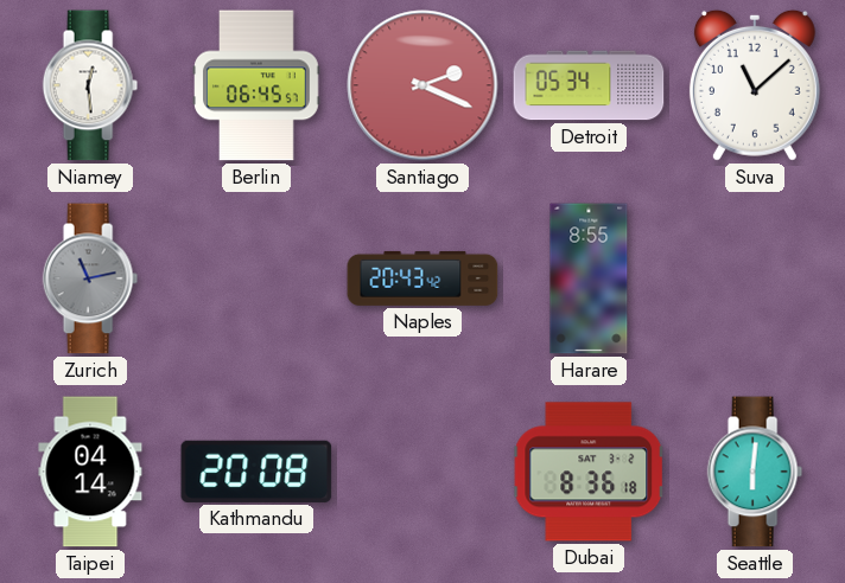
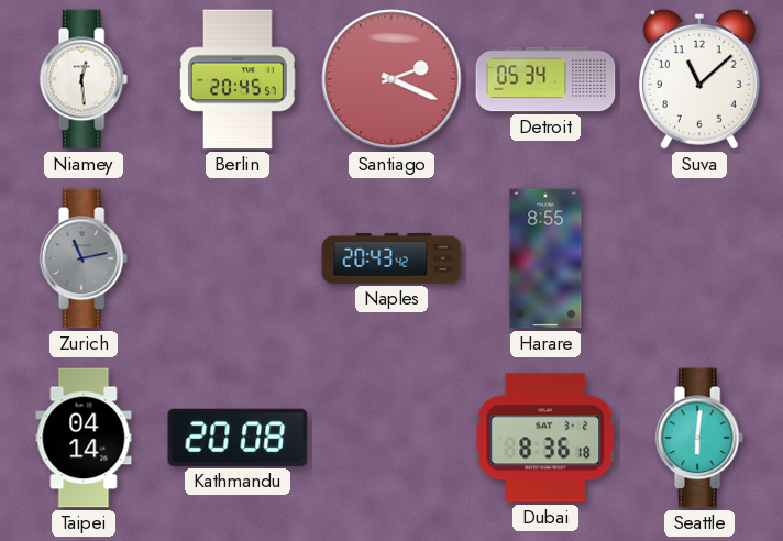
Berlin: 06:45 -> 20:45
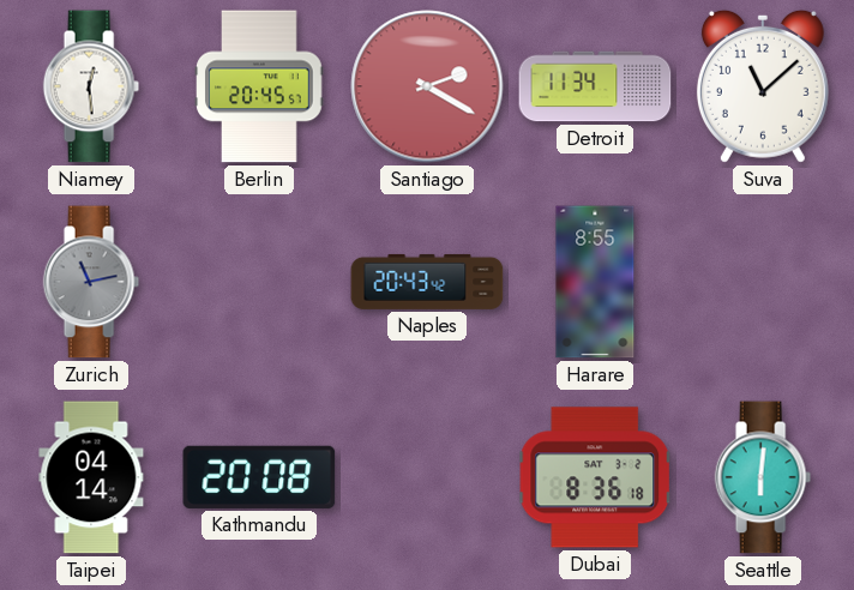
Santiago: 2:19 -> 2:20
Detroit: 05:34 -> 11:34
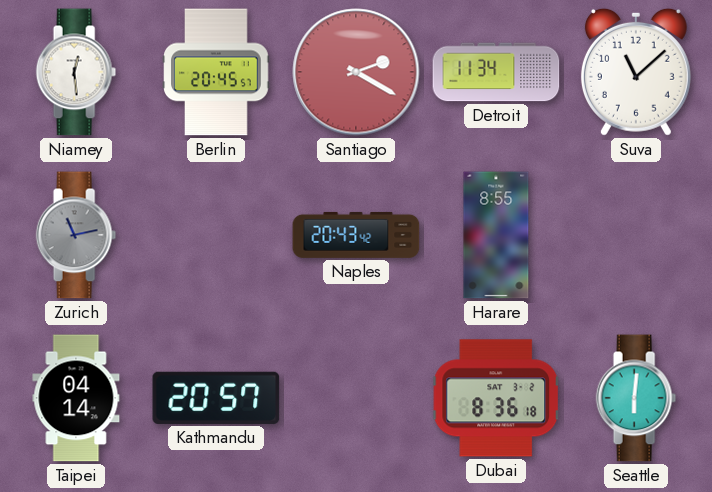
Kathmandu: 20:08 -> 20:57
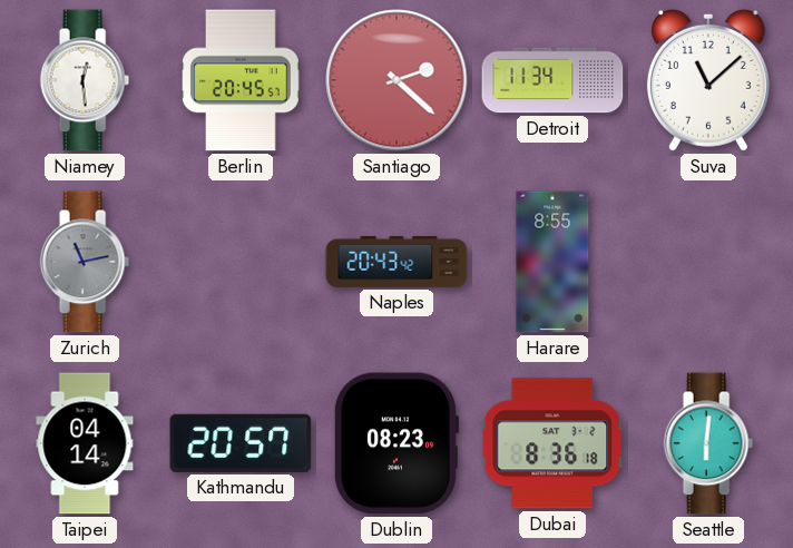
Santiago: 2:20 -> 2:22
Dublin: none -> 08:23
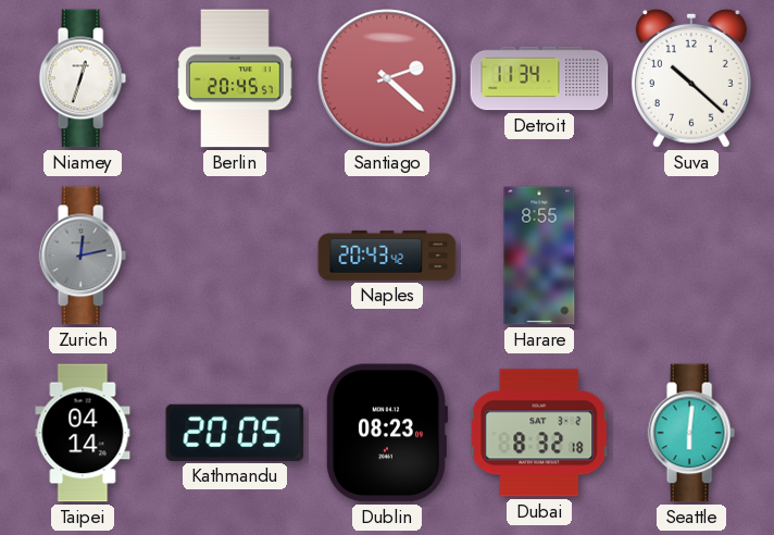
Niamey: 12:29 -> 12:33
Suva: 11:08 -> 10:22
Zurich: 11:13 -> 12:13
Kathmandu: 20:57 -> 20:05
Dubai: 8:36 -> 8:32
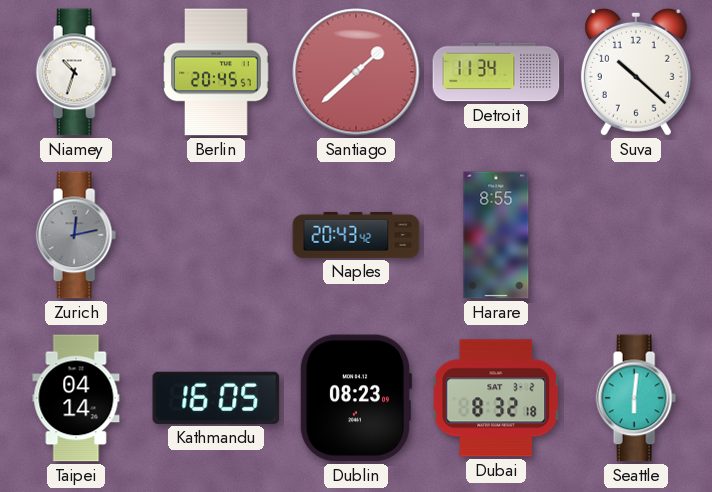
Niamey: 12:33 -> 10:33
Santiago: 2:22 -> 1:38
Kathmandu: 20:05 -> 16:05
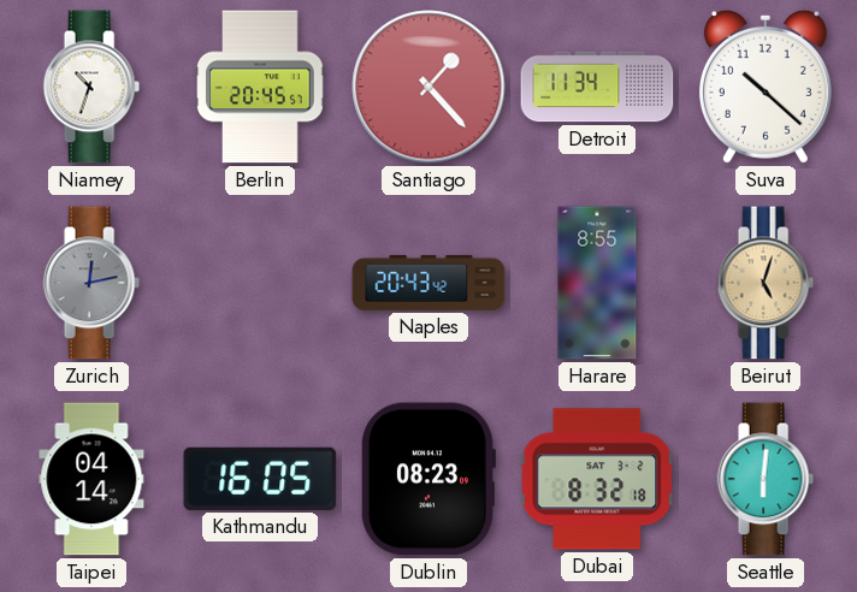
Santiago: 1:38 -> 1:23
Beirut: none -> 5:03
